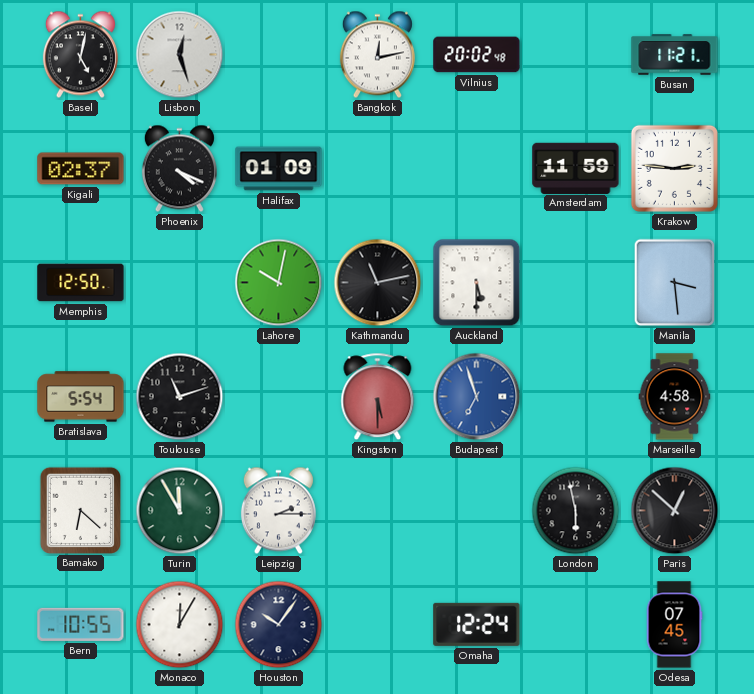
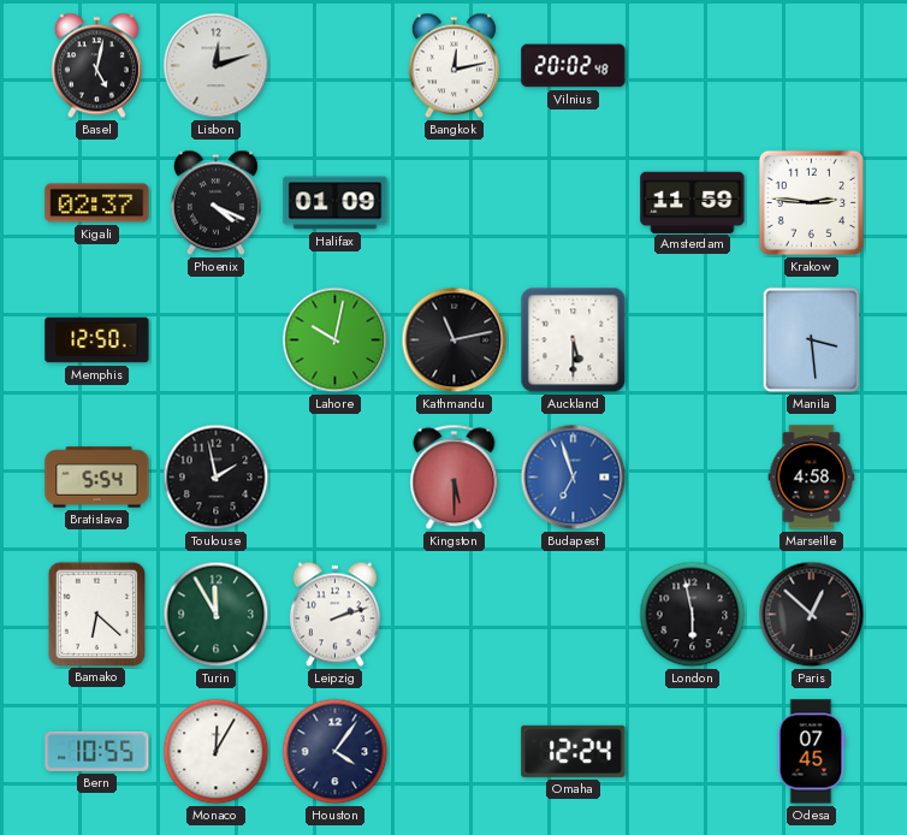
Lisbon: 12:27 -> 12:12
Busan: 11:21 -> none
Toulouse: 11:12 -> 1:58
Leipzig: 2:15 -> 2:12
Houston: 10:06 -> 4:06
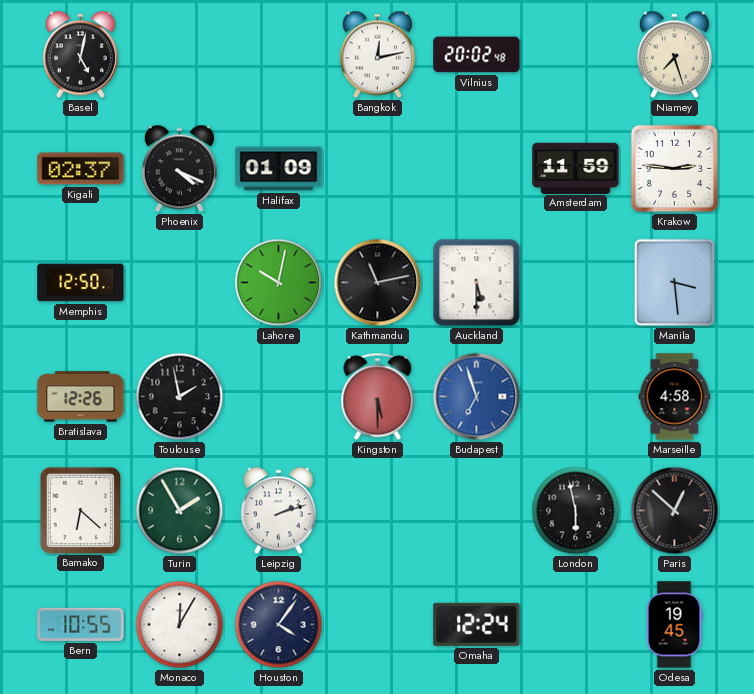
Lisbon: 12:12 -> none
Niamey: none -> 7:27
Bratislava: 5:54 -> 12:26
Turin: 11:55 -> 1:55
Odesa: 07:45 -> 19:45
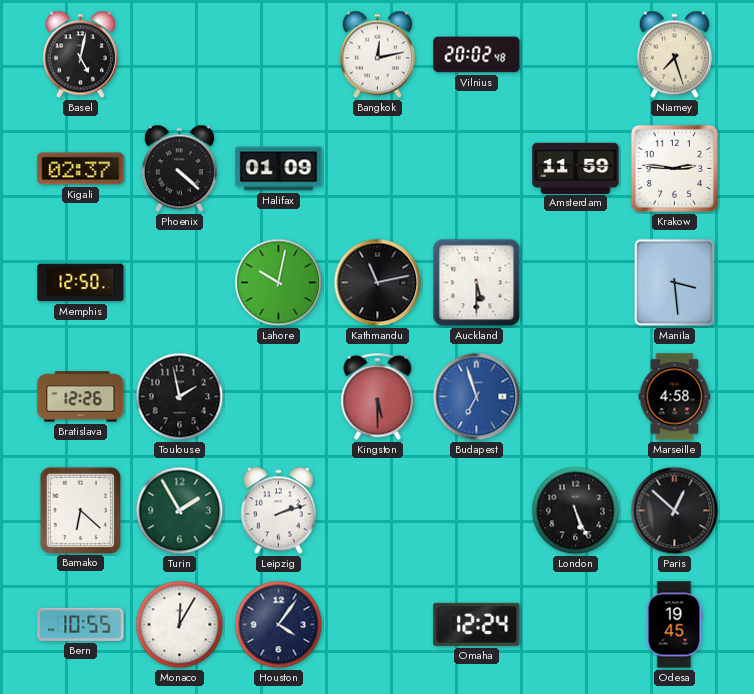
Phoenix: 4:19 -> 4:22
London: 5:58 -> 5:26
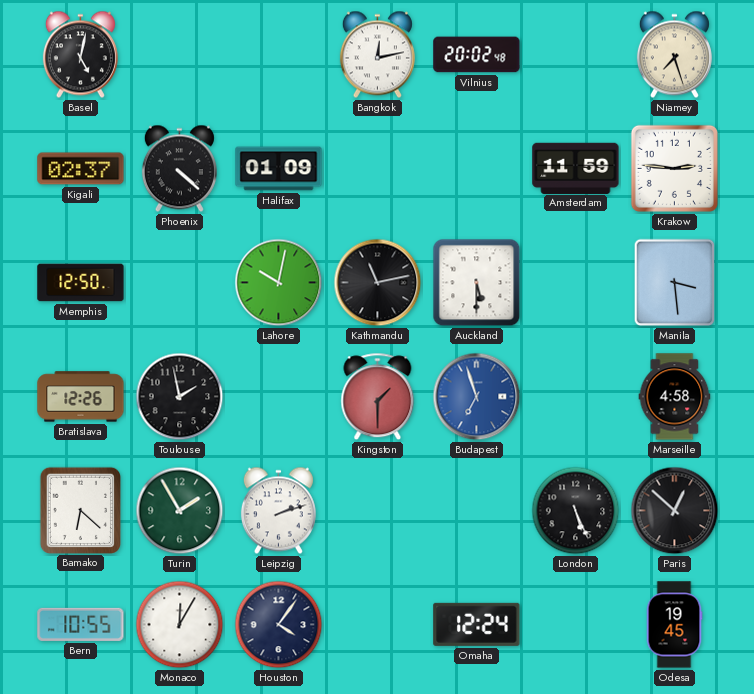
Kingston: 5:30 -> 1:30
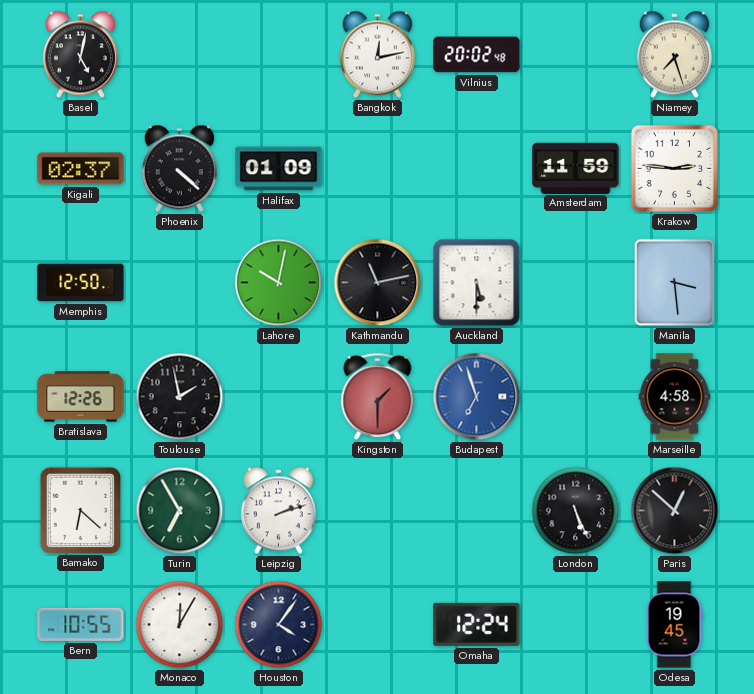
Turin: 1:55 -> 6:55
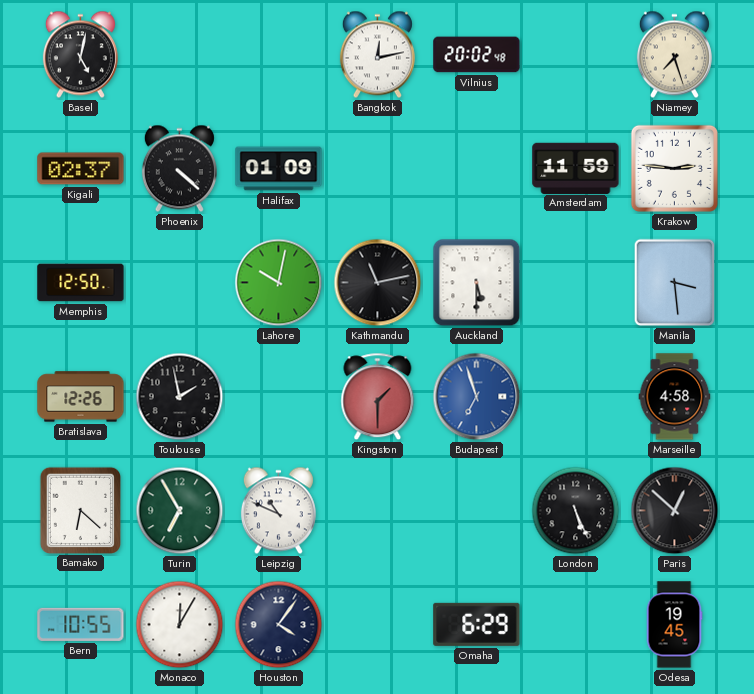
Leipzig: 2:12 -> 10:49
Omaha: 12:24 -> 6:29
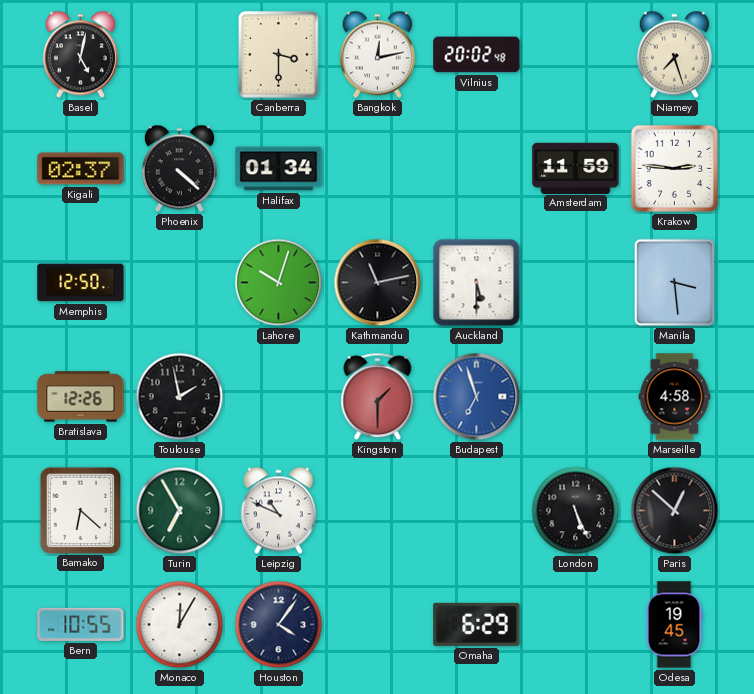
Canberra: none -> 3:30
Halifax: 01:09 -> 01:34
Lahore: 10:02 -> 10:03
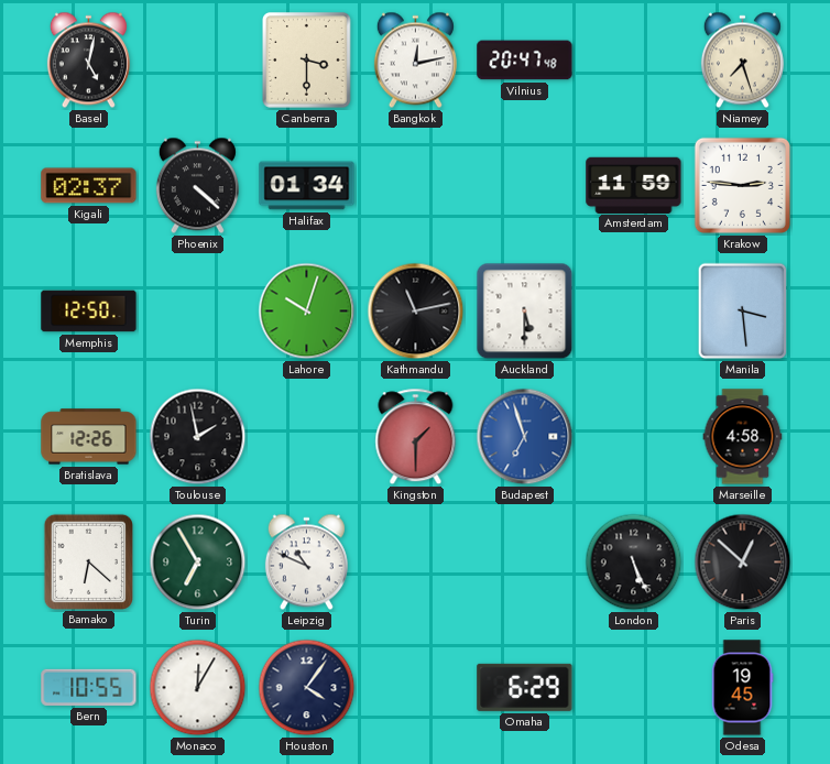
Vilnius: 20:02 -> 20:47
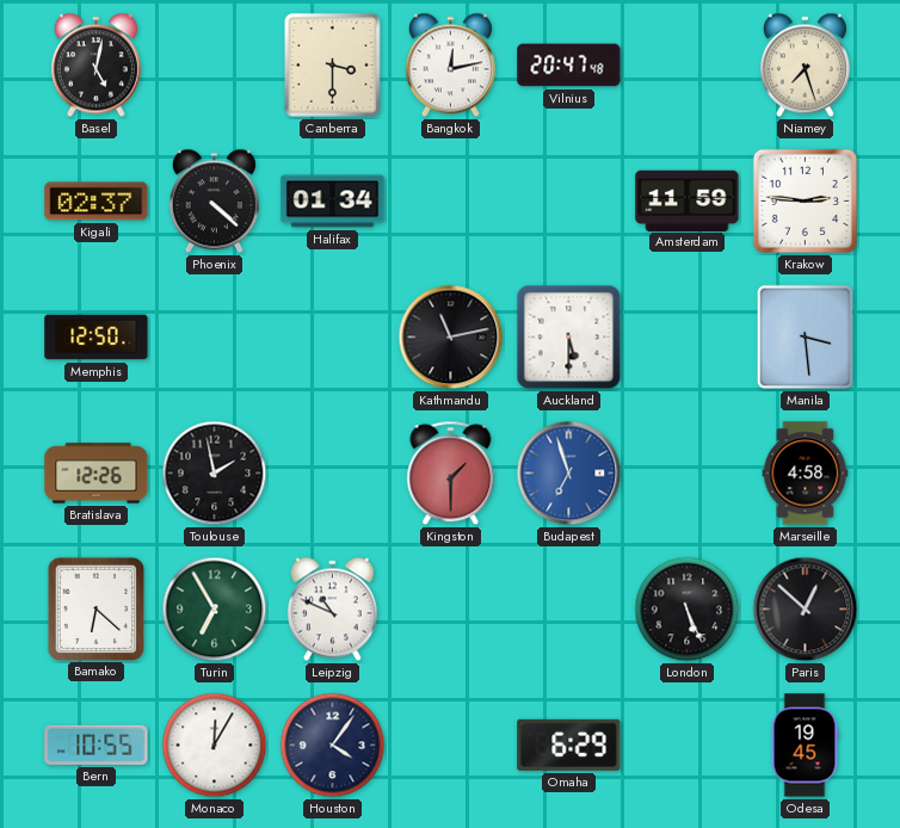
Lahore: 10:03 -> none
